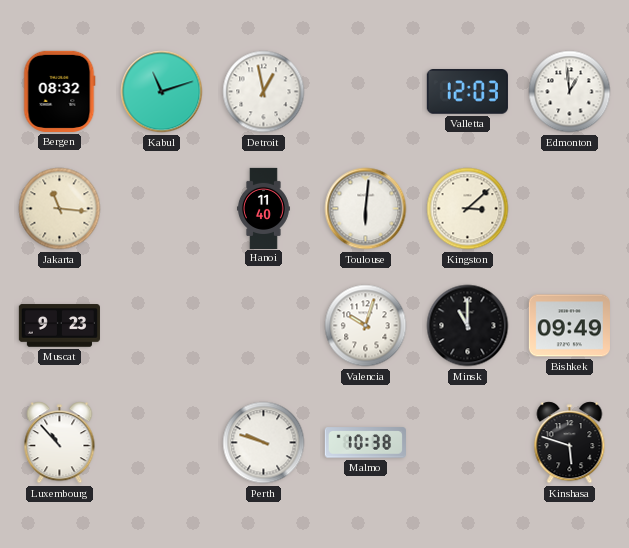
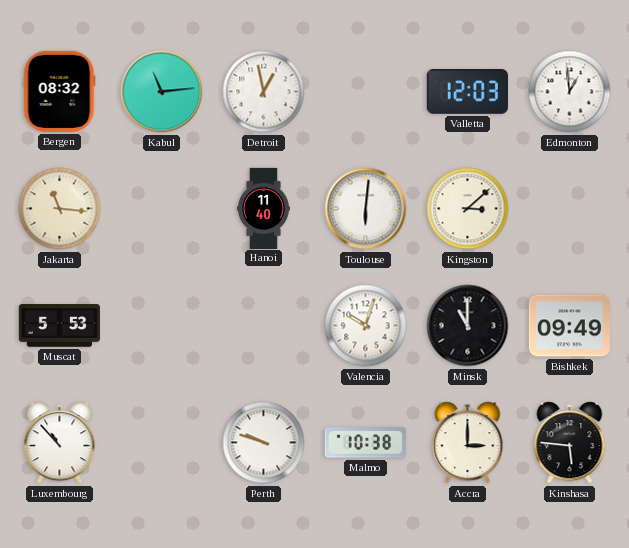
Kabul: 11:12 -> 11:14
Muscat: 9:23 -> 5:53
Accra: none -> 3:00
Kinshasa: 5:48 -> 5:46
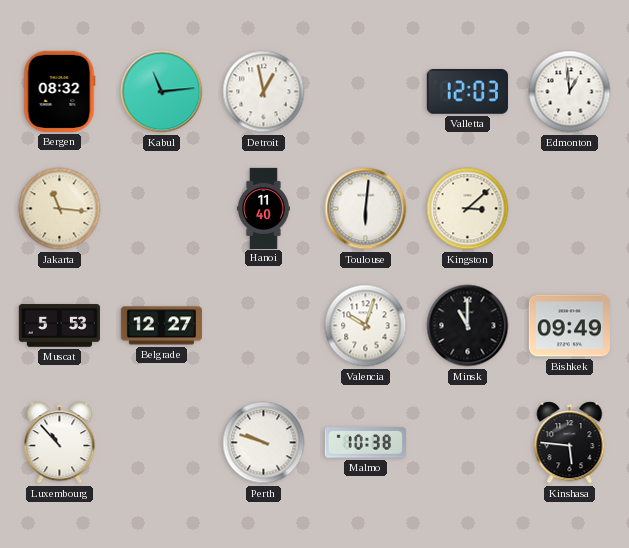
Belgrade: none -> 12:27
Accra: 3:00 -> none
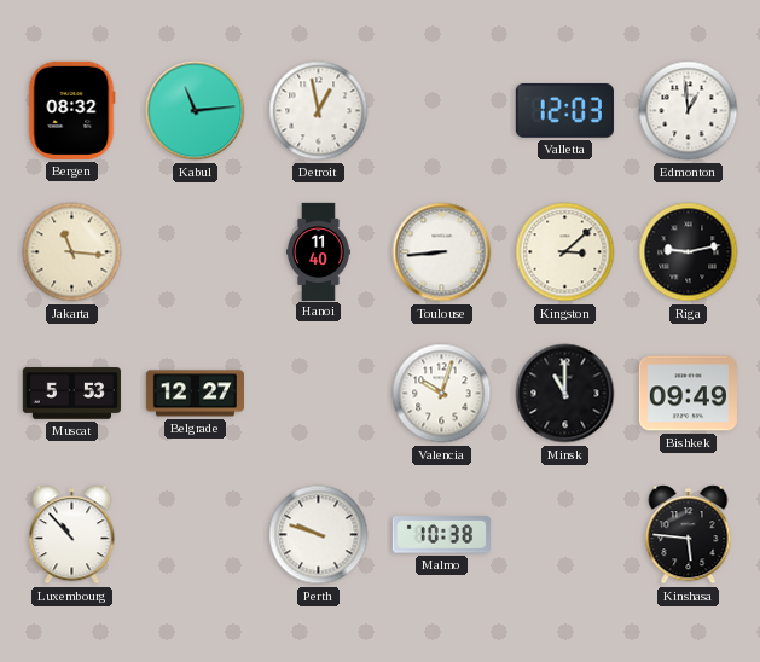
Toulouse: 6:01 -> 8:44
Riga: none -> 9:13
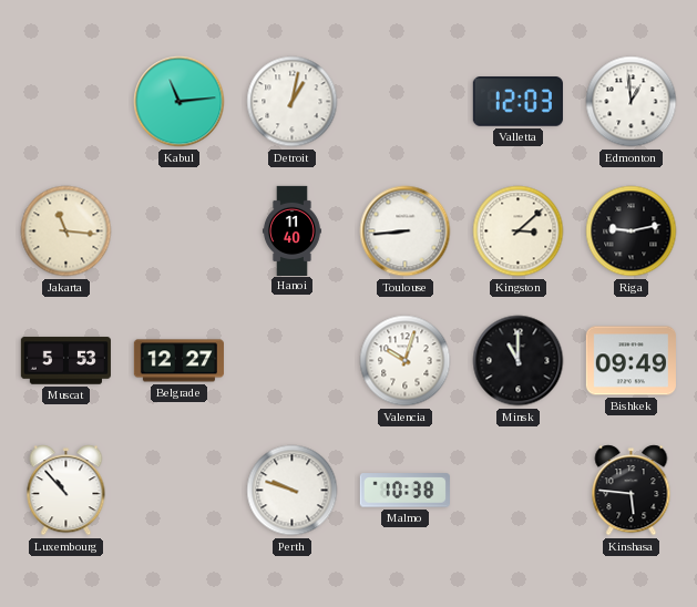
Bergen: 08:32 -> none
Detroit: 12:58 -> 1:02
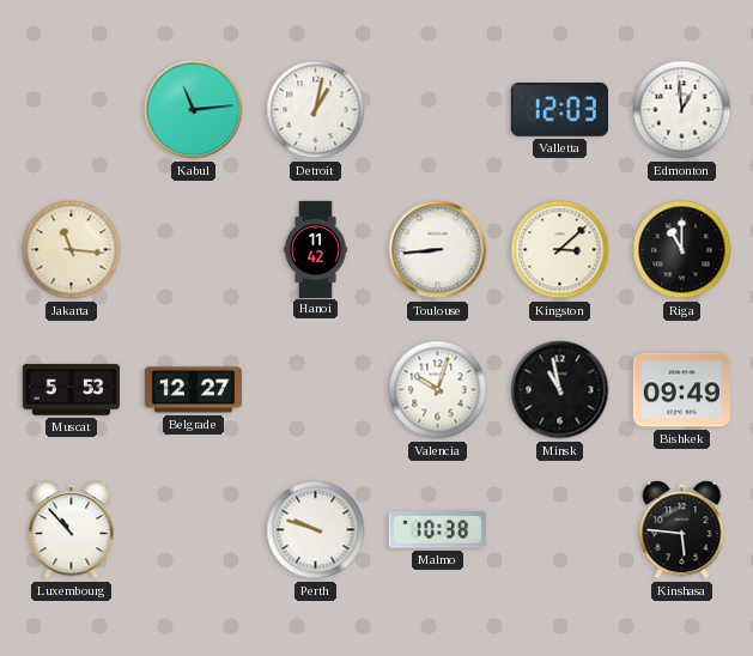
Hanoi: 11:40 -> 11:42
Riga: 9:13 -> 11:00
Minsk: 11:00 -> 10:58
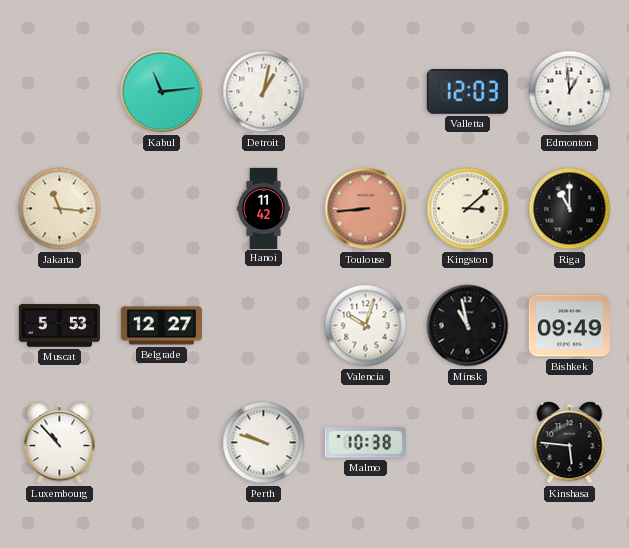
Toulouse dial: white -> salmon
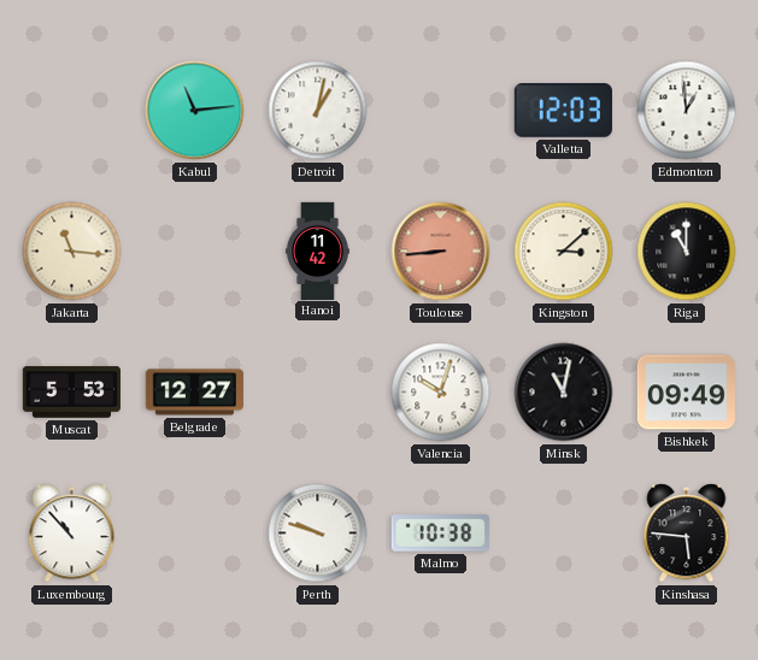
Minsk: 10:58 -> 11:02
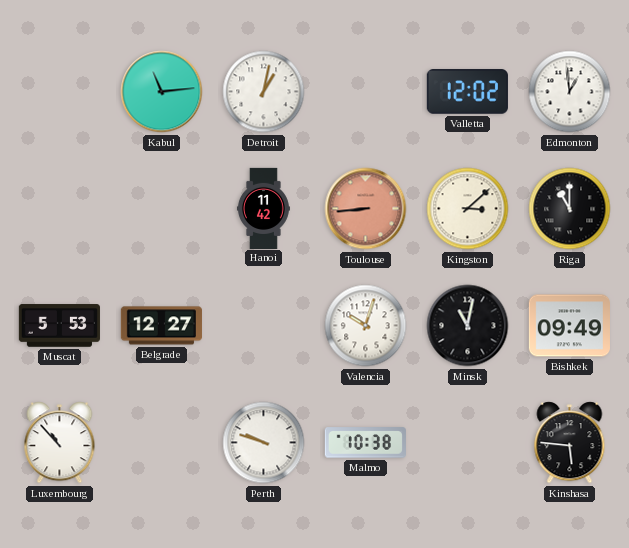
Valletta: 12:03 -> 12:02
Jakarta: 11:16 -> none
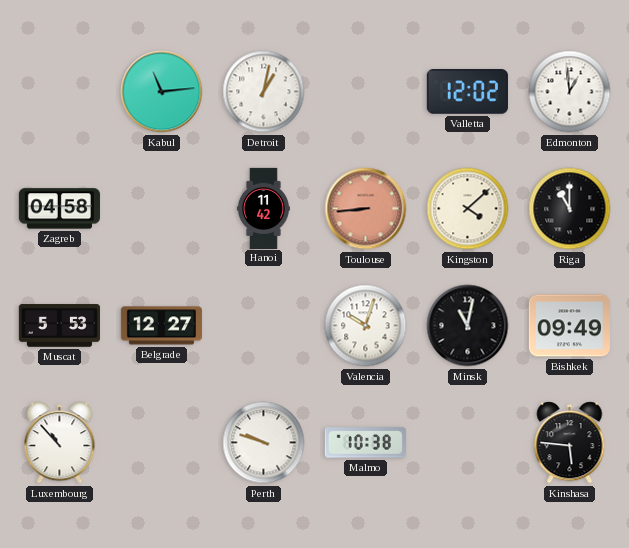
Zagreb: none -> 04:58
Kingston: 3:08 -> 4:08
